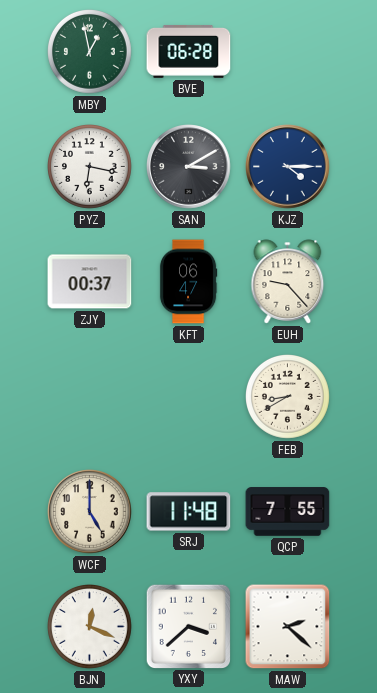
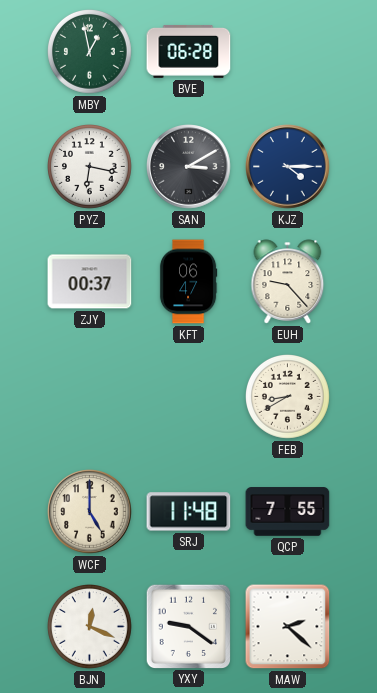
YXY: 3:38 -> 9:21
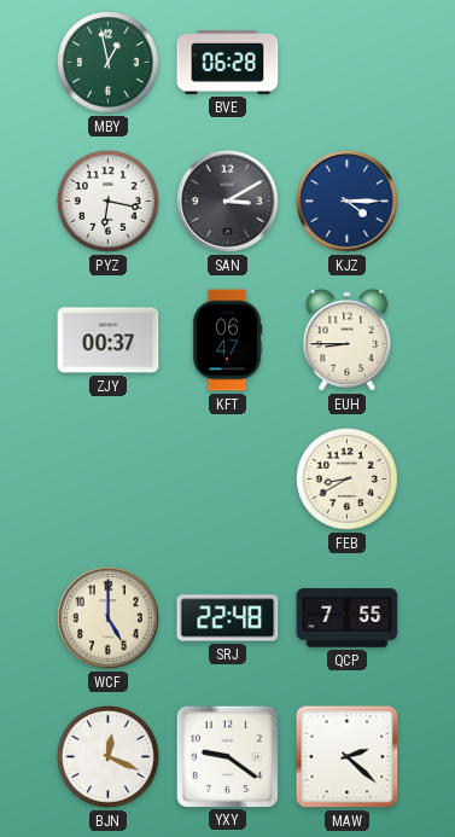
EUH: 9:23 -> 8:45
SRJ: 11:48 -> 22:48
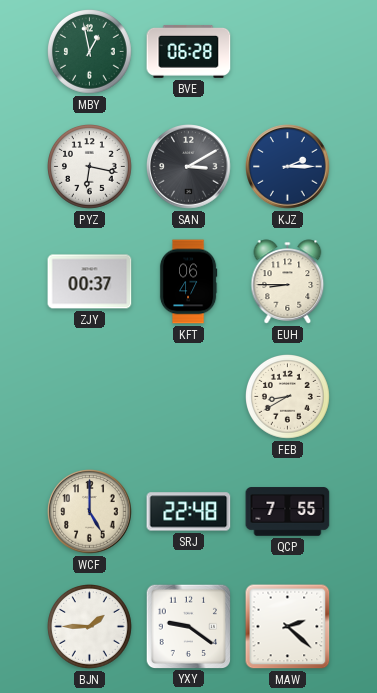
KJZ: 4:15 -> 2:15
BJN: 12:19 -> 1:45
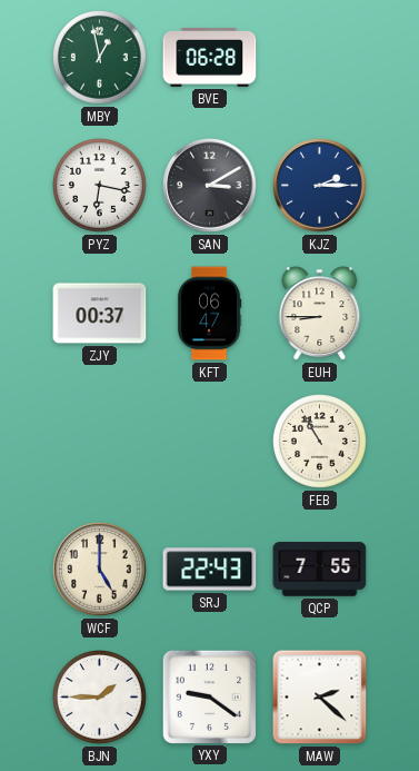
FEB: 8:40 -> 10:55
SRJ: 22:48 -> 22:43
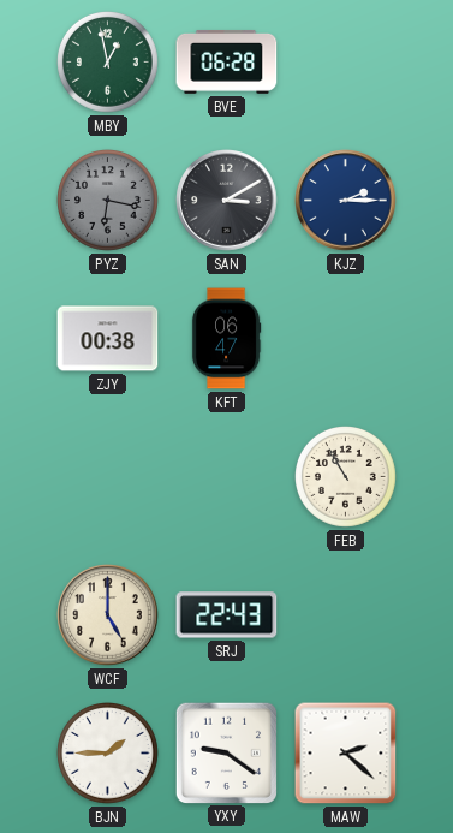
PYZ dial: white -> grey
ZJY: 00:37 -> 00:38
EUH: 8:45 -> none
QCP: 7:55 -> none
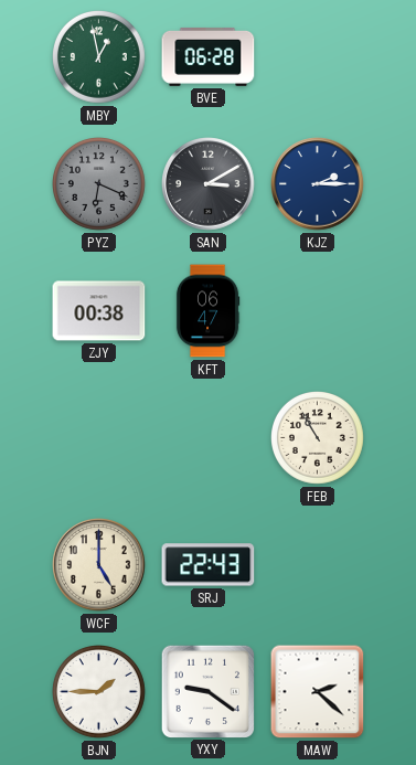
PYZ: 6:17 -> 6:19
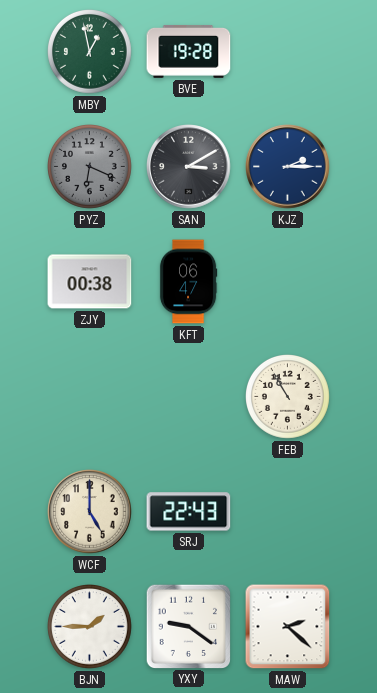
BVE: 06:28 -> 19:28
